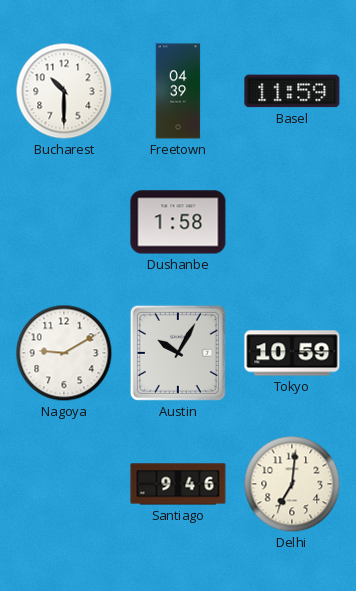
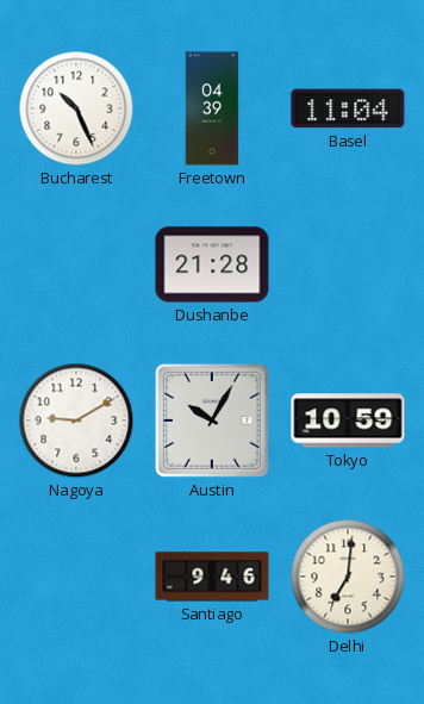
Bucharest: 10:30 -> 10:26
Basel: 11:59 -> 11:04
Dushanbe: 1:58 -> 21:28
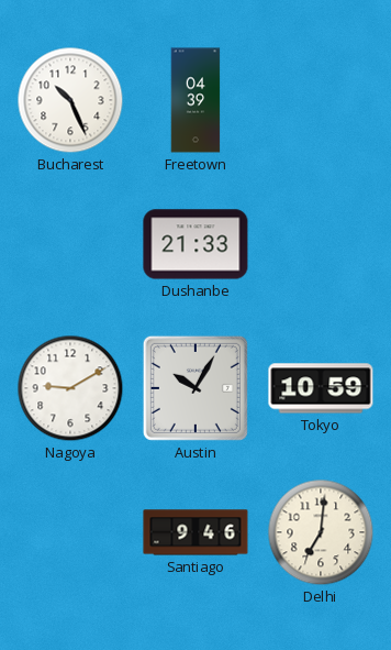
Basel: 11:04 -> none
Dushanbe: 21:28 -> 21:33
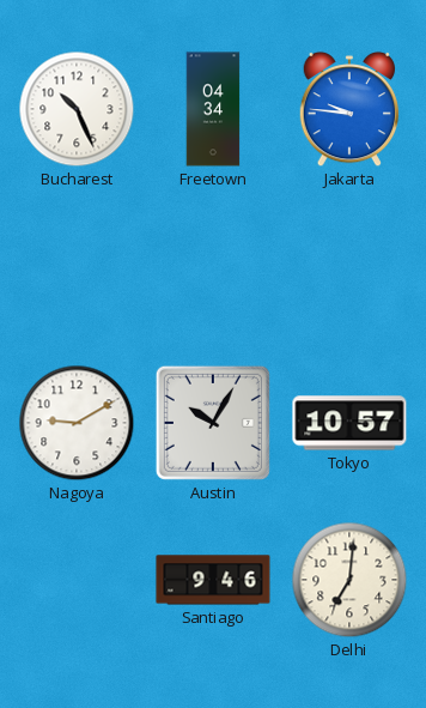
Freetown: 04:39 -> 04:34
Jakarta: none -> 9:46
Dushanbe: 21:33 -> none
Tokyo: 10:59 -> 10:57
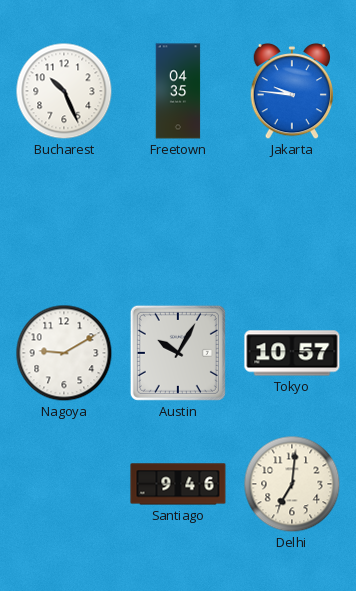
Freetown: 04:34 -> 04:35
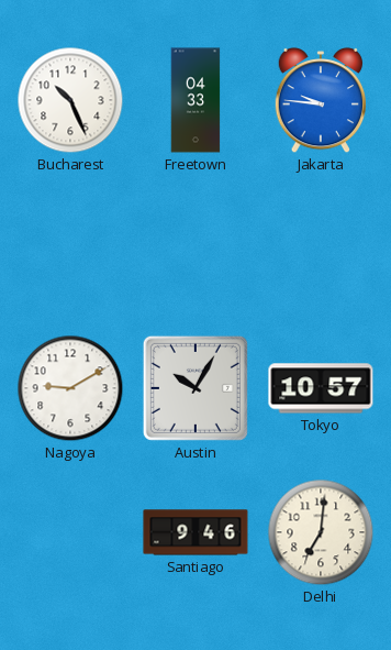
Freetown: 04:35 -> 04:33
